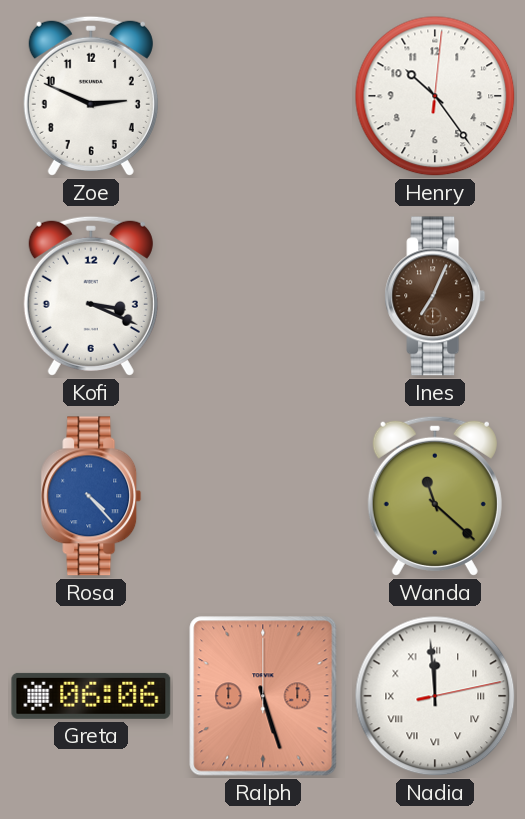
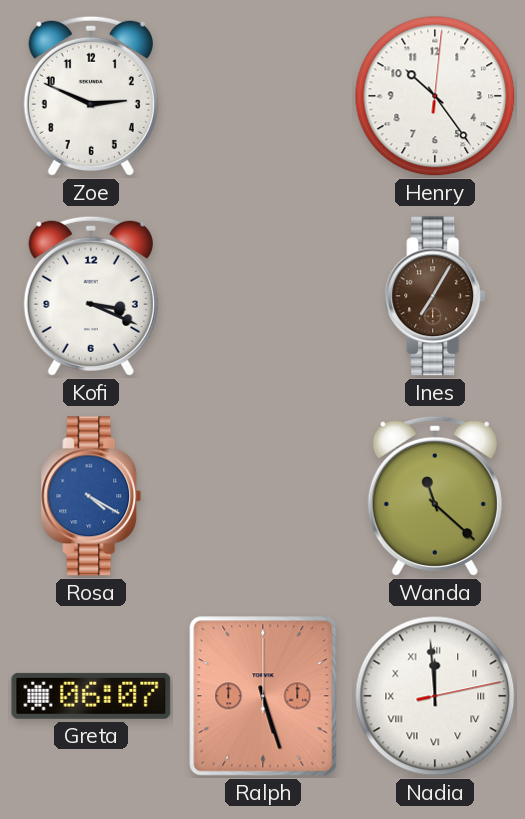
Ines: 7:04 -> 7:05
Rosa: 4:23 -> 4:20
Greta: 06:06 -> 06:07
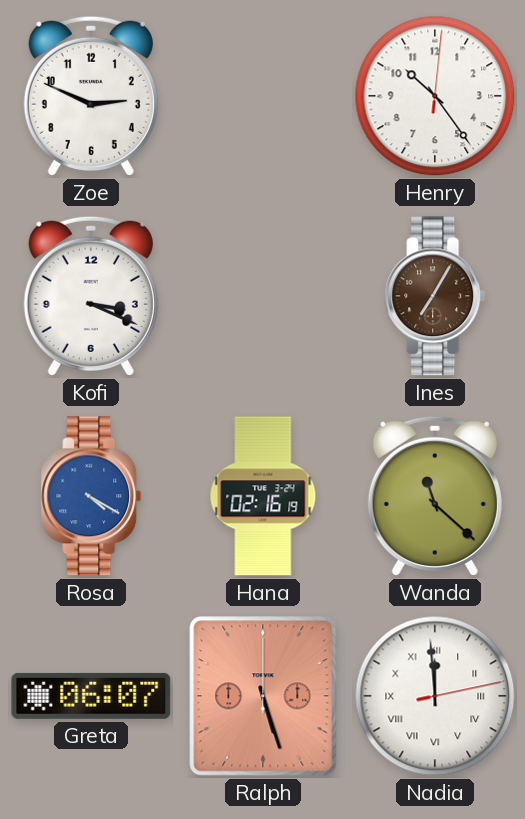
Hana: none -> 02:16
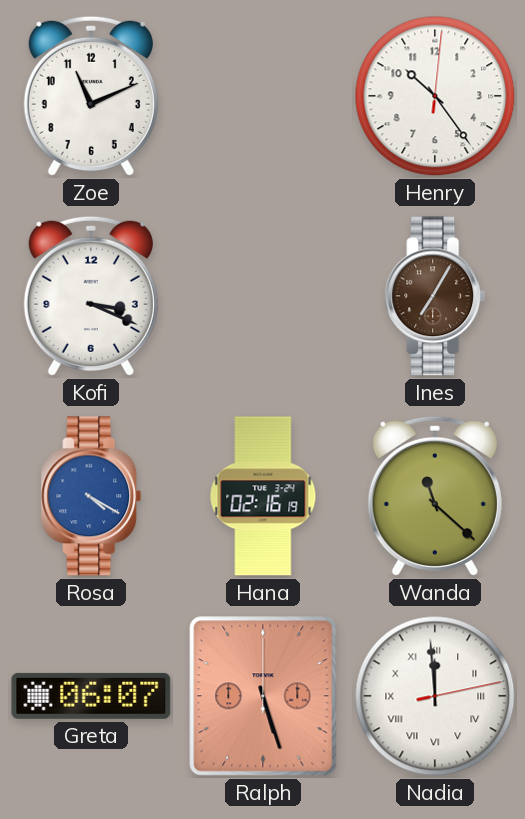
Zoe: 2:49 -> 11:11
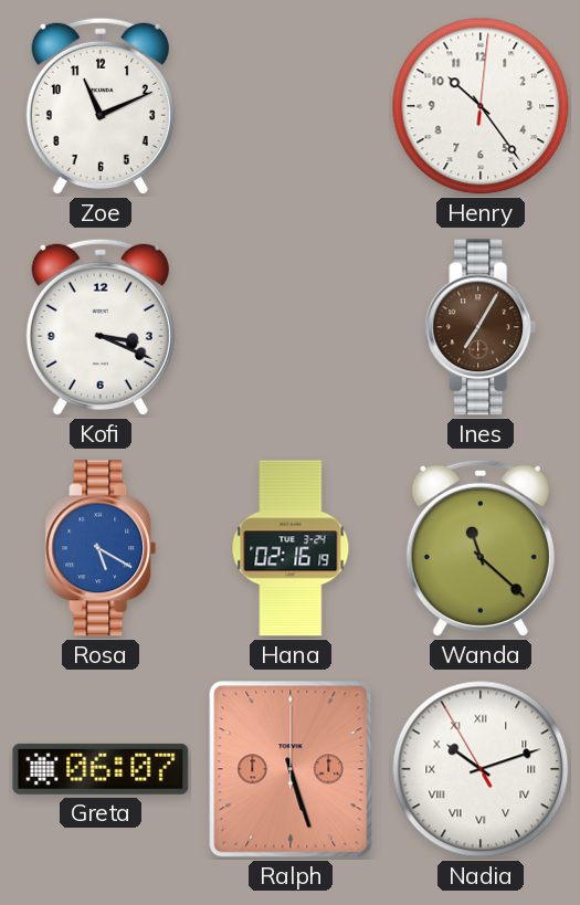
Rosa: 4:20 -> 5:20
Nadia: 11:59 -> 10:11
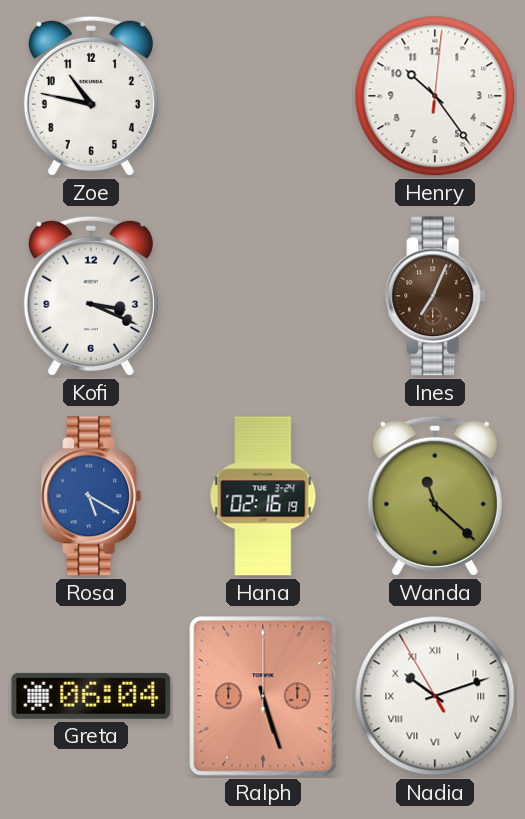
Zoe: 11:11 -> 10:47
Ines: 7:05 -> 7:04
Greta: 06:07 -> 06:04
